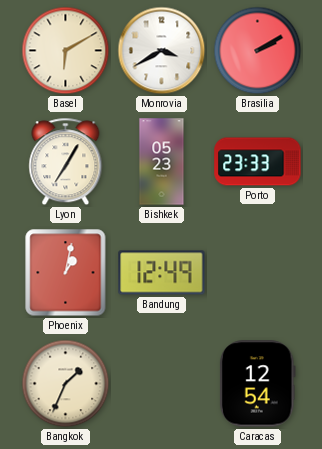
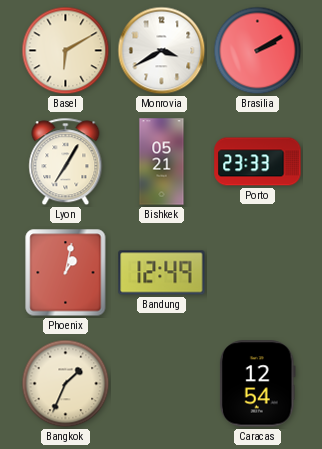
Bishkek: 05:23 -> 05:21
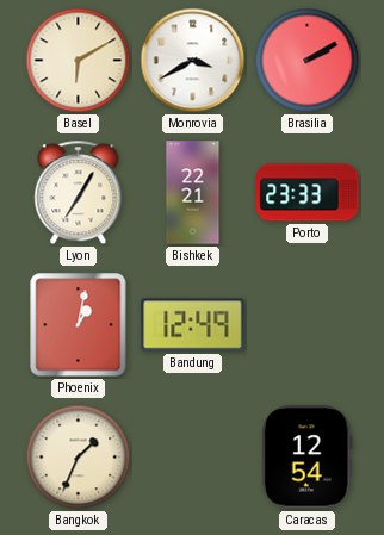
Bishkek: 05:21 -> 22:21
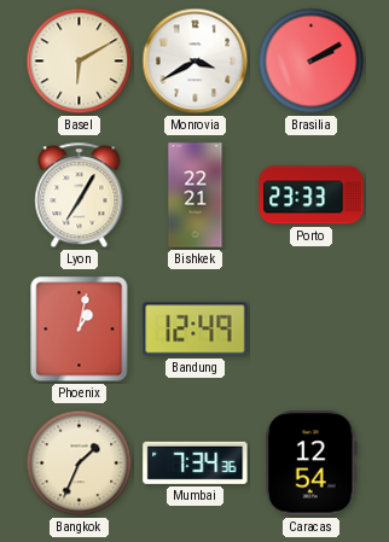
Mumbai: none -> 7:34
